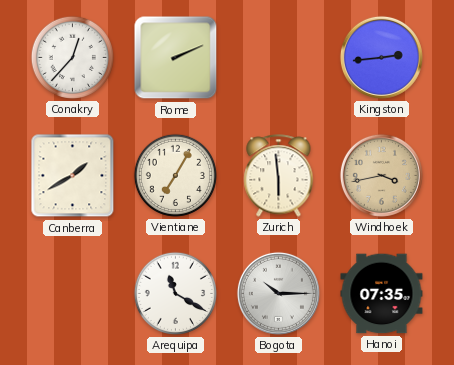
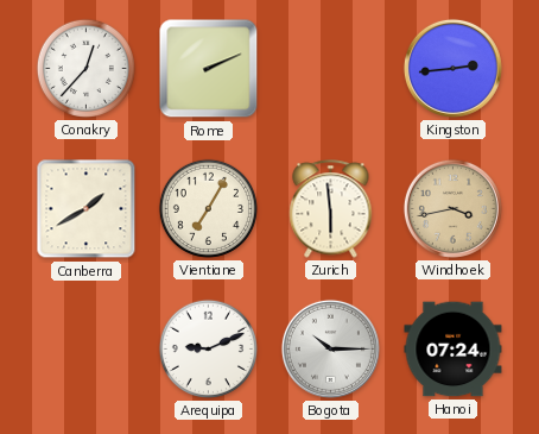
Arequipa: 11:20 -> 9:11
Hanoi: 07:35 -> 07:24
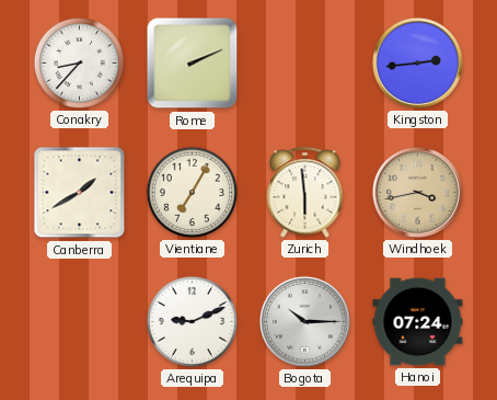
Conakry: 12:37 -> 8:37
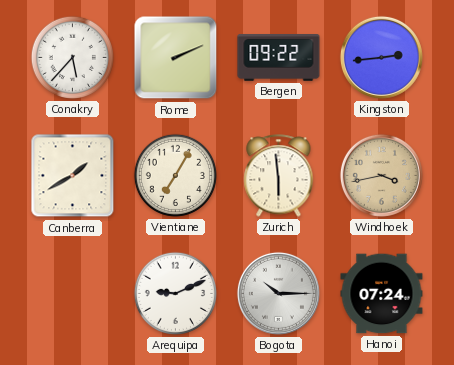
Conakry: 8:37 -> 5:37
Bergen: none -> 09:22
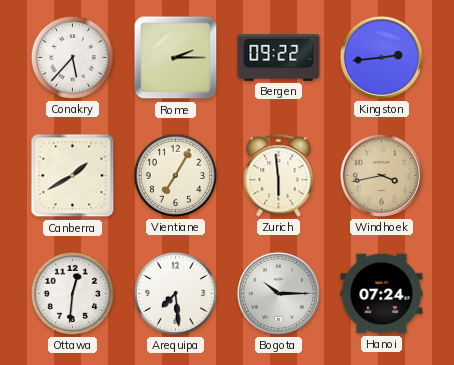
Rome: 2:11 -> 2:15
Ottawa: none -> 12:31
Arequipa: 9:11 -> 7:29
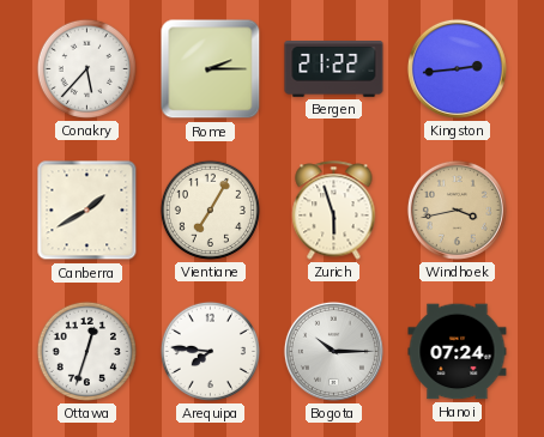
Bergen: 09:22 -> 21:22
Zurich: 5:59 -> 5:57
Ottawa: 12:31 -> 12:33
Arequipa: 7:29 -> 7:46
